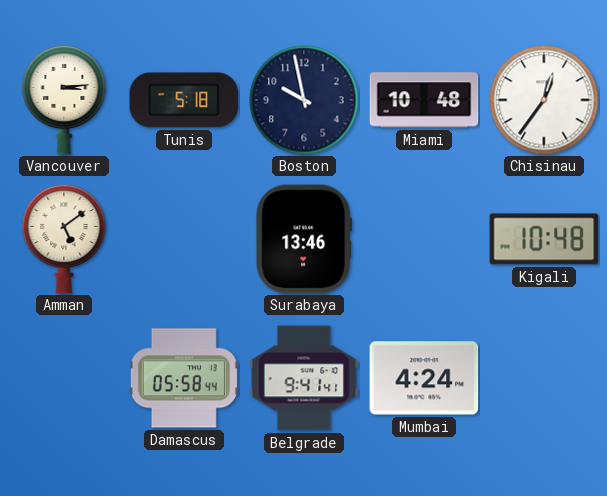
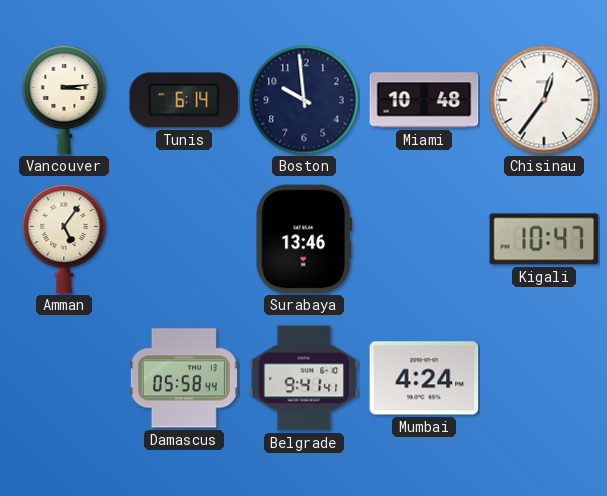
Tunis: 5:18 -> 6:14
Boston: 9:58 -> 9:59
Amman: 5:09 -> 5:06
Kigali: 10:48 -> 10:47
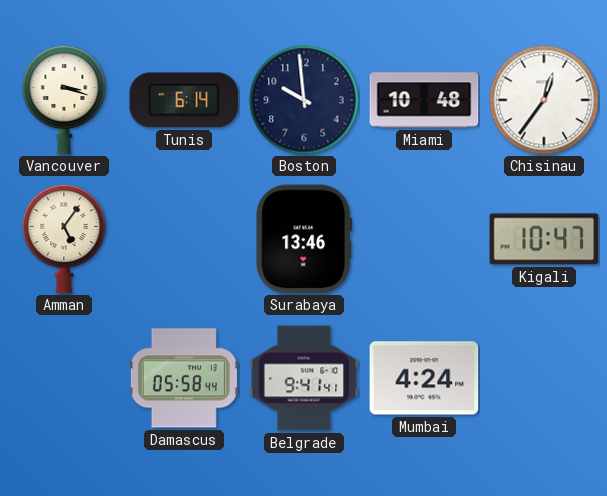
Vancouver: 3:14 -> 3:18
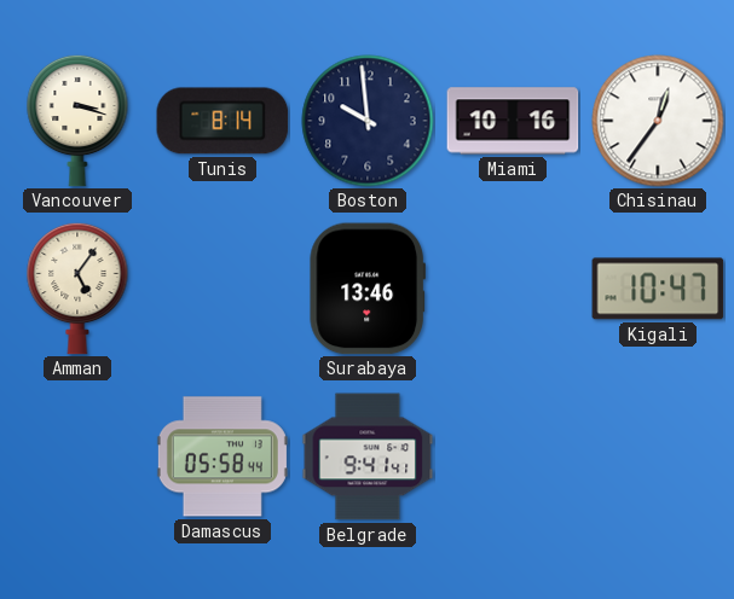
Tunis: 6:14 -> 8:14
Miami: 10:48 -> 10:16
Mumbai: 4:24 -> none
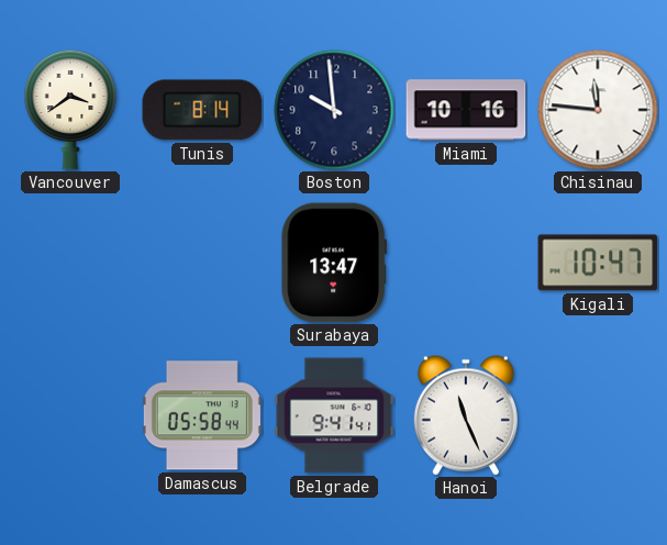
Vancouver: 3:18 -> 3:39
Chisinau: 12:36 -> 11:46
Amman: 5:06 -> none
Surabaya: 13:46 -> 13:47
Hanoi: none -> 11:26
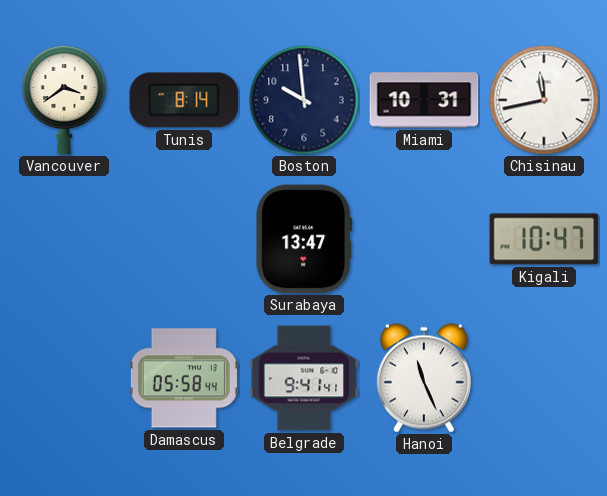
Miami: 10:16 -> 10:31
Chisinau: 11:46 -> 11:43
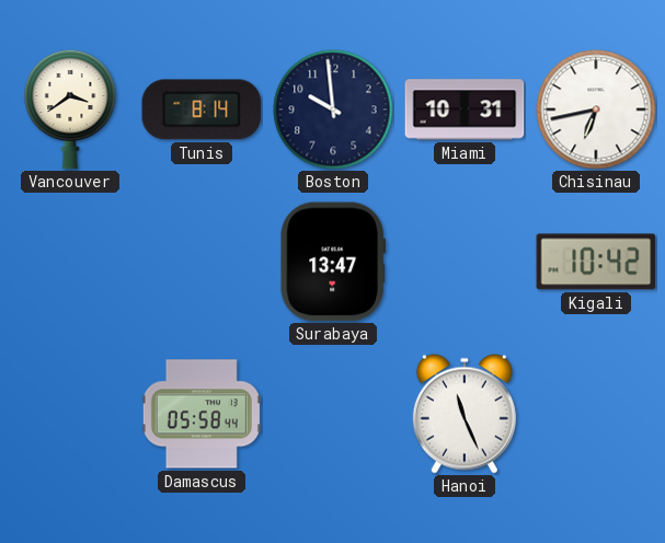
Chisinau: 11:43 -> 6:43
Kigali: 10:47 -> 10:42
Belgrade: 9:41 -> none
